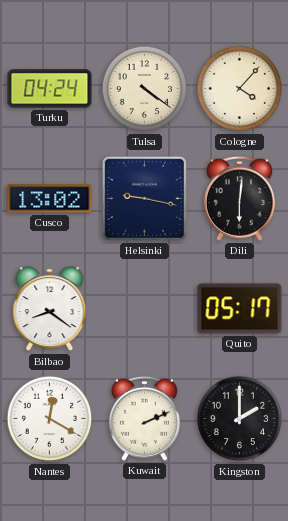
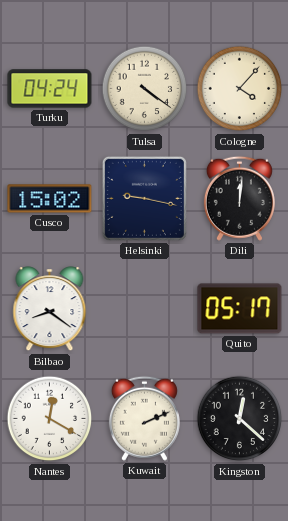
Cusco: 13:02 -> 15:02
Dili: 6:01 -> 12:01
Kingston: 2:00 -> 12:22
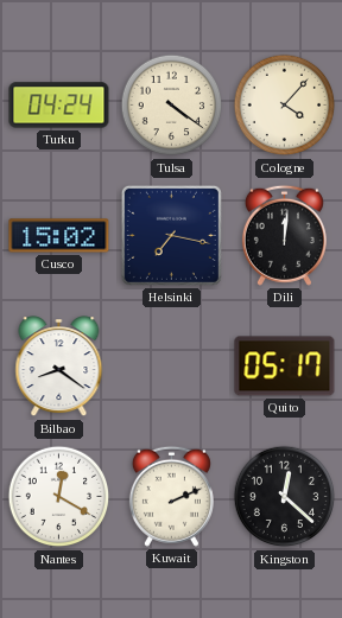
Helsinki: 9:17 -> 7:17
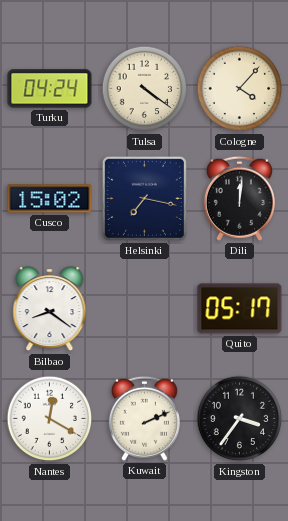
Kingston: 12:22 -> 3:36
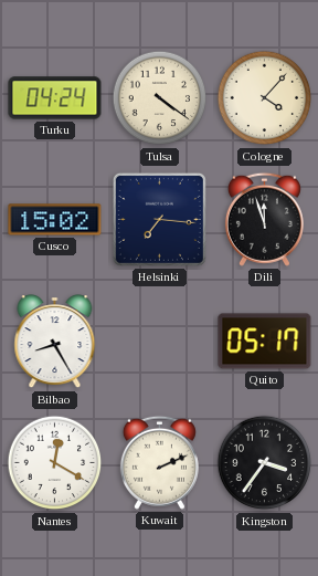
Helsinki: 7:17 -> 7:16
Dili: 12:01 -> 11:57
Bilbao: 8:21 -> 8:25
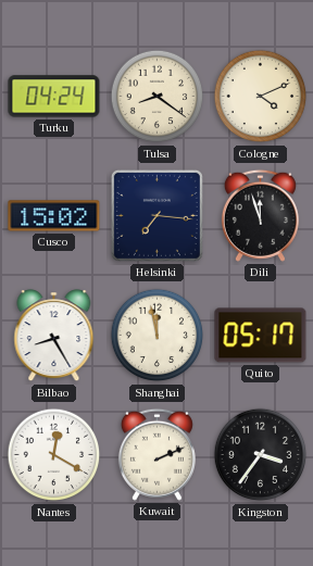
Tulsa: 4:21 -> 8:21
Cologne: 4:07 -> 4:11
Shanghai: none -> 11:58
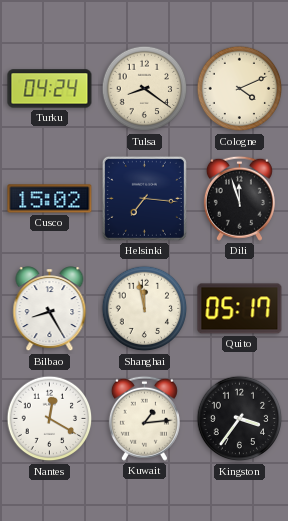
Kuwait: 2:11 -> 1:14
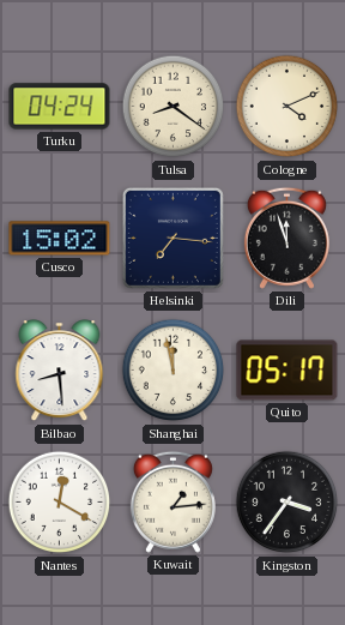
Bilbao: 8:25 -> 8:29
